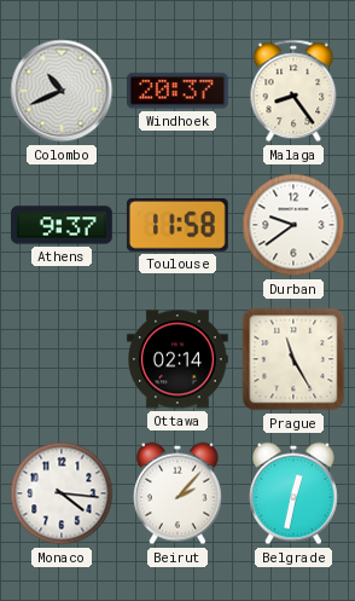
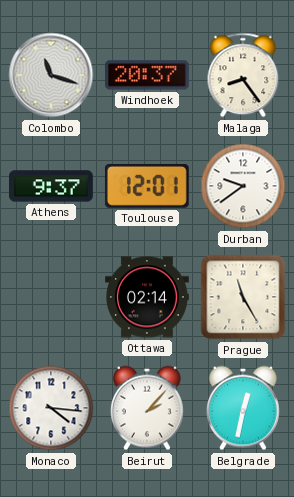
Colombo: 10:41 -> 11:18
Toulouse: 11:58 -> 12:01
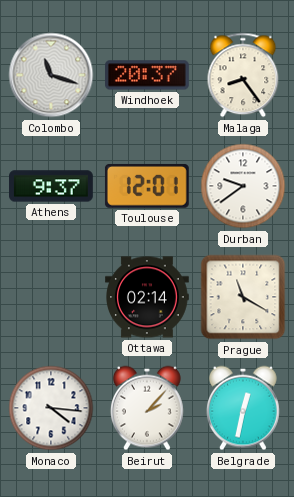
Prague: 11:25 -> 11:20
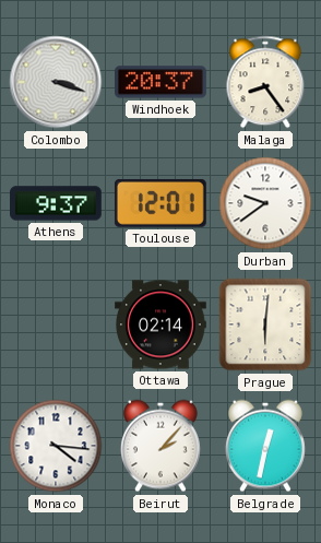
Colombo: 11:18 -> 3:18
Prague: 11:20 -> 6:01
